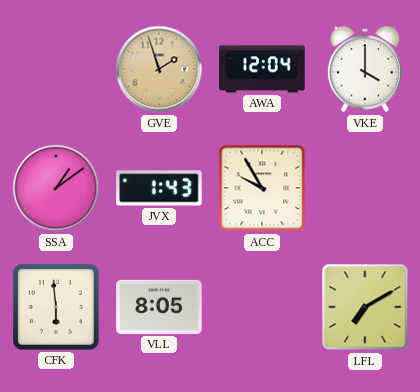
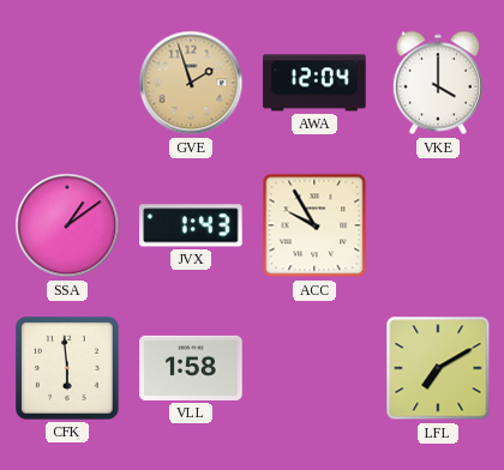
VLL: 8:05 -> 1:58
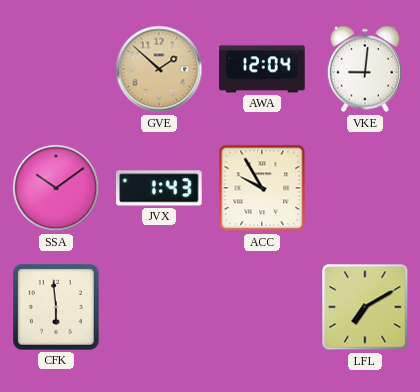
GVE: 1:57 -> 1:52
VKE: 4:00 -> 9:01
SSA: 1:09 -> 10:09
VLL: 1:58 -> none
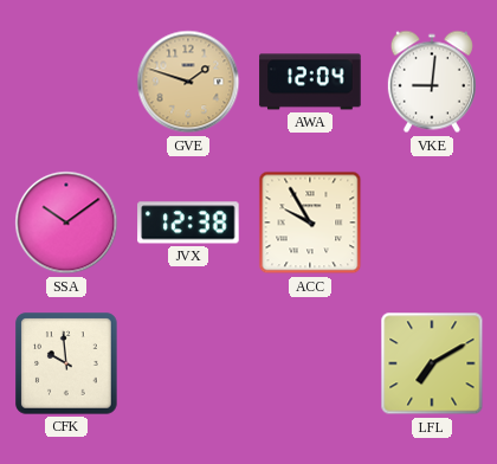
GVE: 1:52 -> 1:48
JVX: 1:43 -> 12:38
CFK: 5:59 -> 9:59
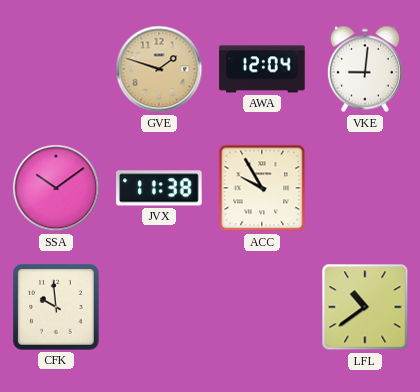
JVX: 12:38 -> 11:38
LFL: 7:10 -> 10:39
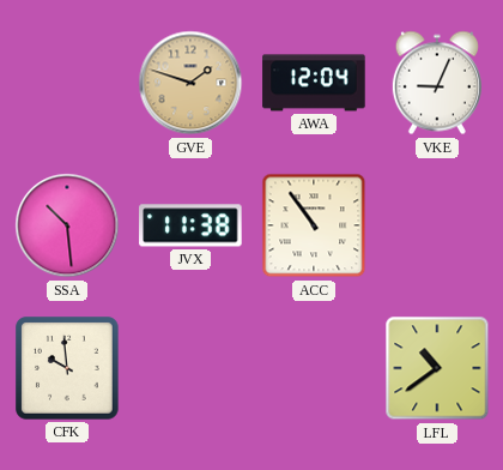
VKE: 9:01 -> 9:04
SSA: 10:09 -> 10:29
ACC: 9:55 -> 10:54
